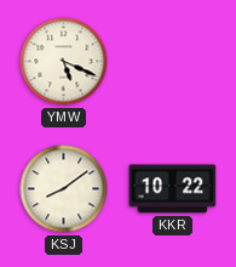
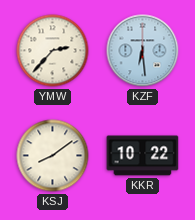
YMW: 5:19 -> 2:37
KZF: none -> 6:29
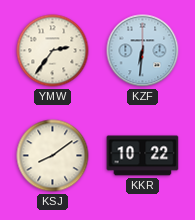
YMW: 2:37 -> 2:36
KZF: 6:29 -> 6:31
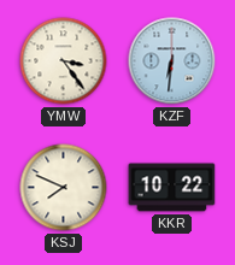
YMW: 2:36 -> 3:24
KSJ: 8:09 -> 7:49
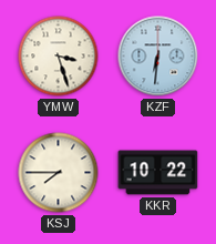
YMW: 3:24 -> 3:27
KSJ: 7:49 -> 7:45
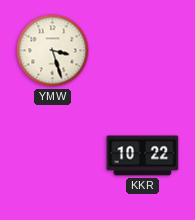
KZF: 6:31 -> none
KSJ: 7:45 -> none
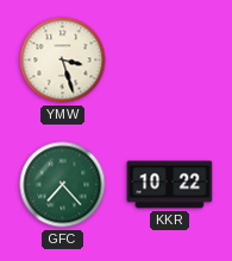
GFC: none -> 7:23
